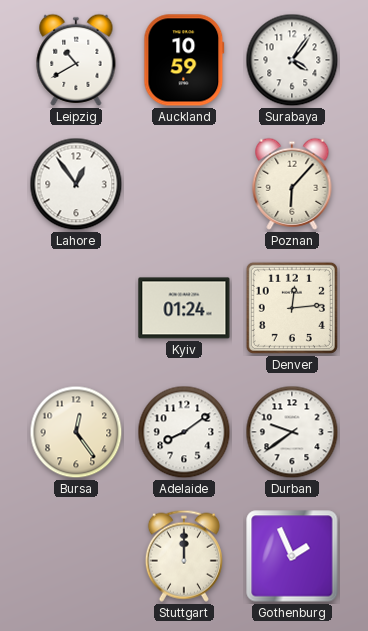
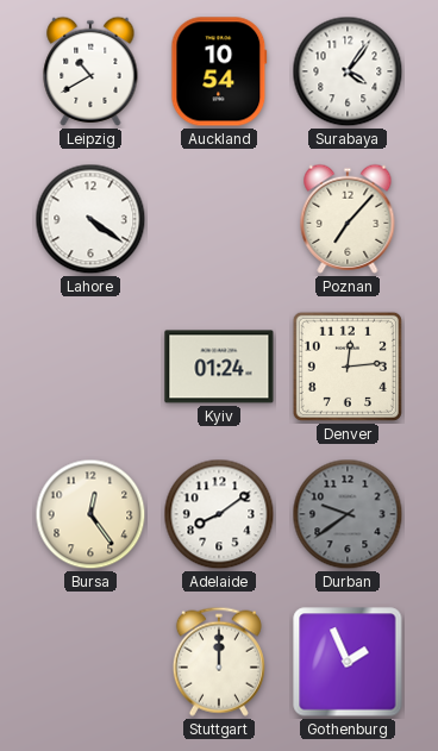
Auckland: 10:59 -> 10:54
Lahore: 12:54 -> 4:21
Poznan: 6:07 -> 7:07
Durban dial: white -> grey
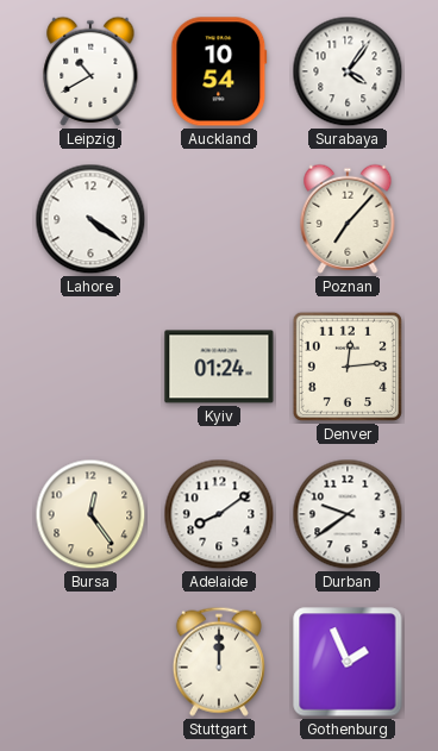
Durban dial: grey -> white
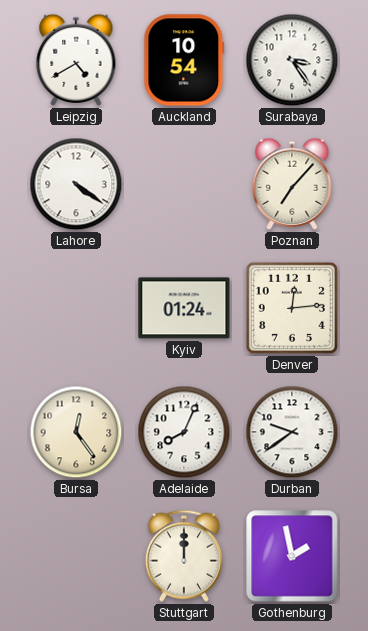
Leipzig: 10:40 -> 4:40
Surabaya: 4:06 -> 3:24
Adelaide: 8:09 -> 8:04
Gothenburg: 1:56 -> 1:58
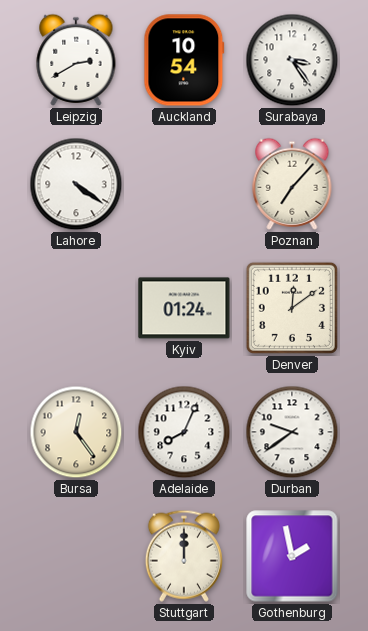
Leipzig: 4:40 -> 2:40
Denver: 12:14 -> 12:09
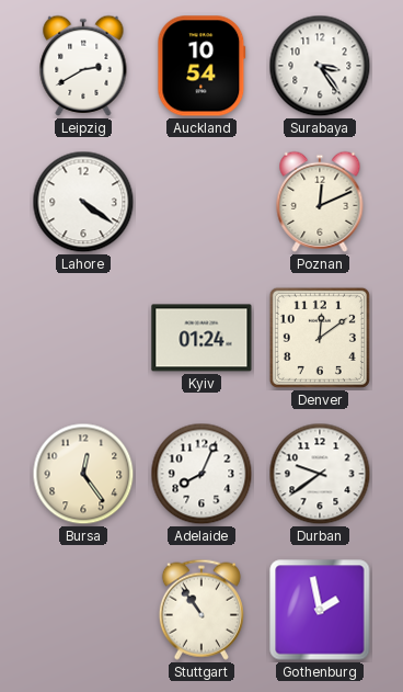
Poznan: 7:07 -> 12:11
Stuttgart: 12:00 -> 10:54
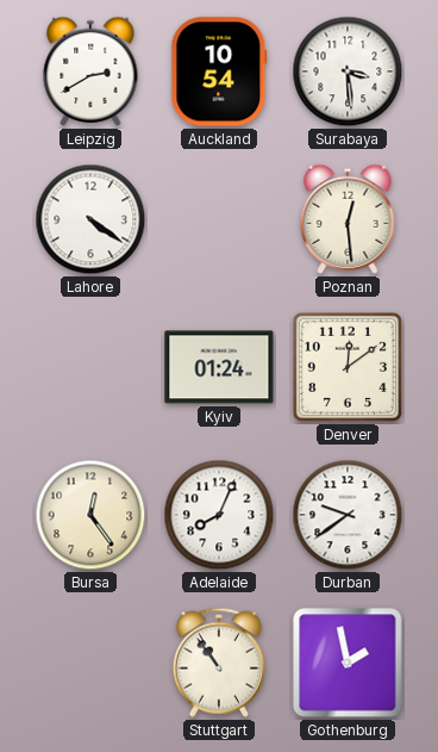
Surabaya: 3:24 -> 3:29
Poznan: 12:11 -> 12:29
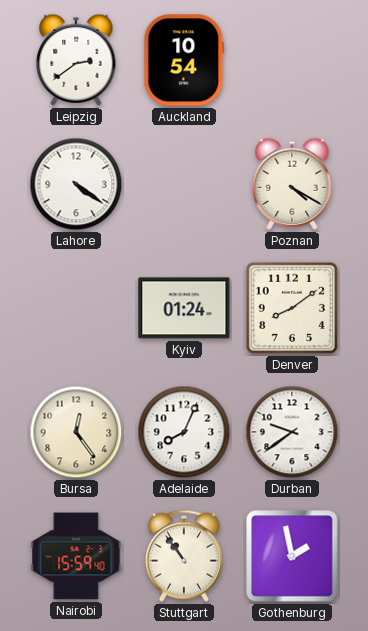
Leipzig: 2:40 -> 2:39
Surabaya: 3:29 -> none
Poznan: 12:29 -> 4:20
Denver: 12:09 -> 8:09
Nairobi: none -> 15:59
